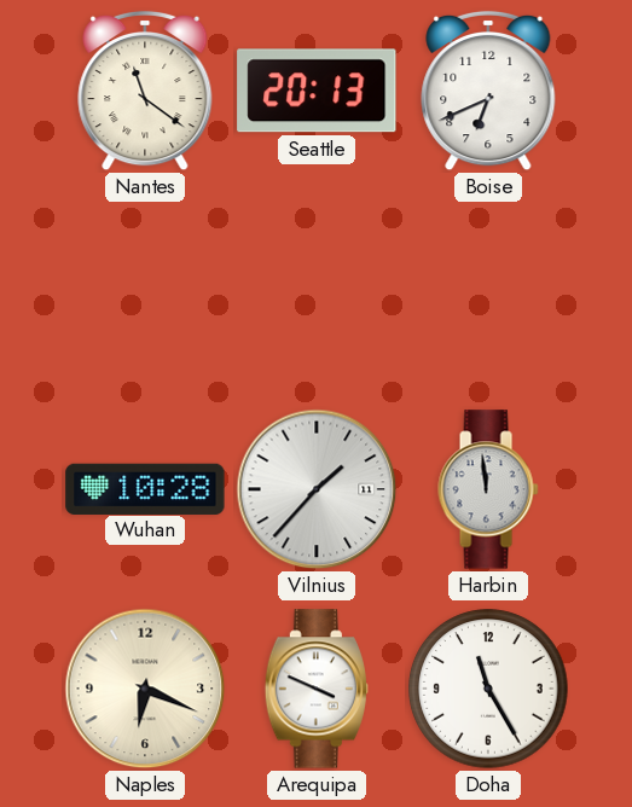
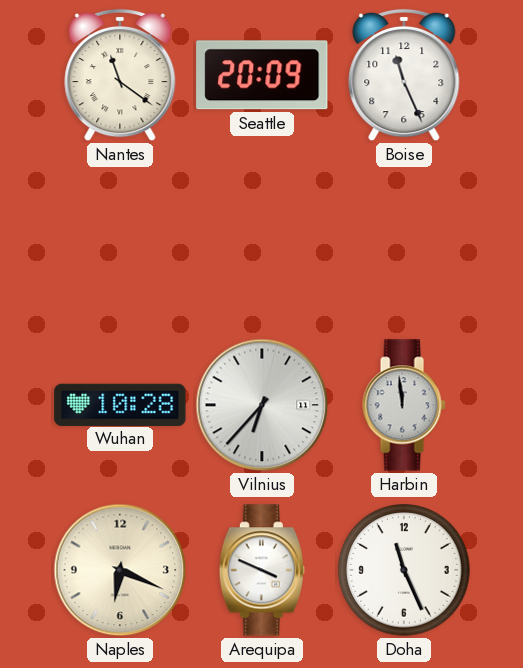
Seattle: 20:13 -> 20:09
Boise: 6:41 -> 11:26
Vilnius: 1:37 -> 6:37
Doha: 11:25 -> 11:26
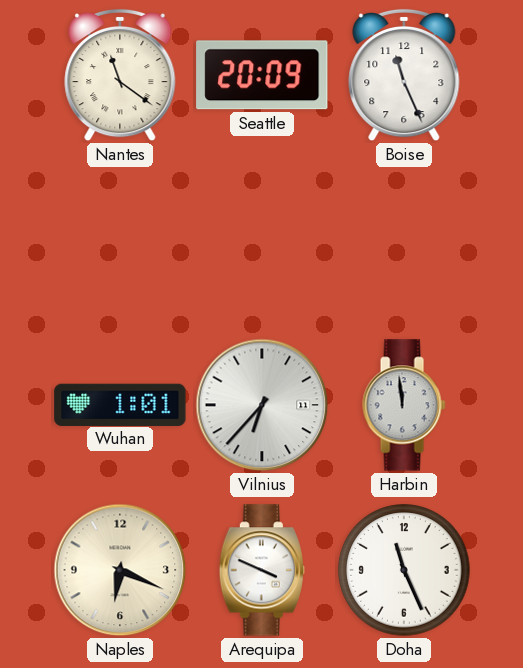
Wuhan: 10:28 -> 1:01
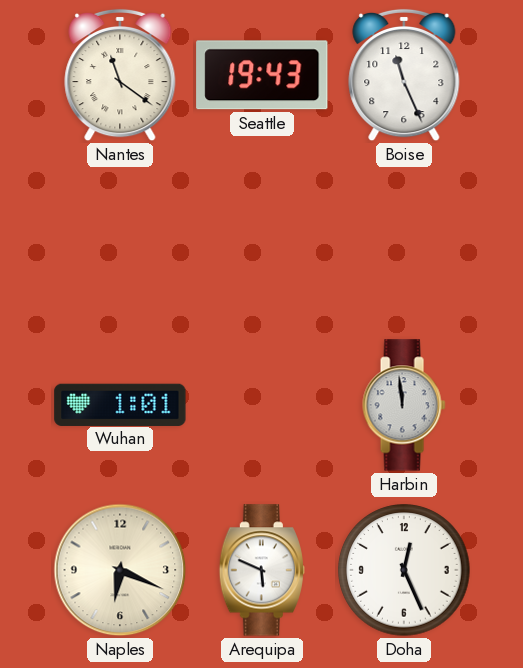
Seattle: 20:09 -> 19:43
Vilnius: 6:37 -> none
Arequipa: 3:49 -> 5:49
Doha: 11:26 -> 12:26
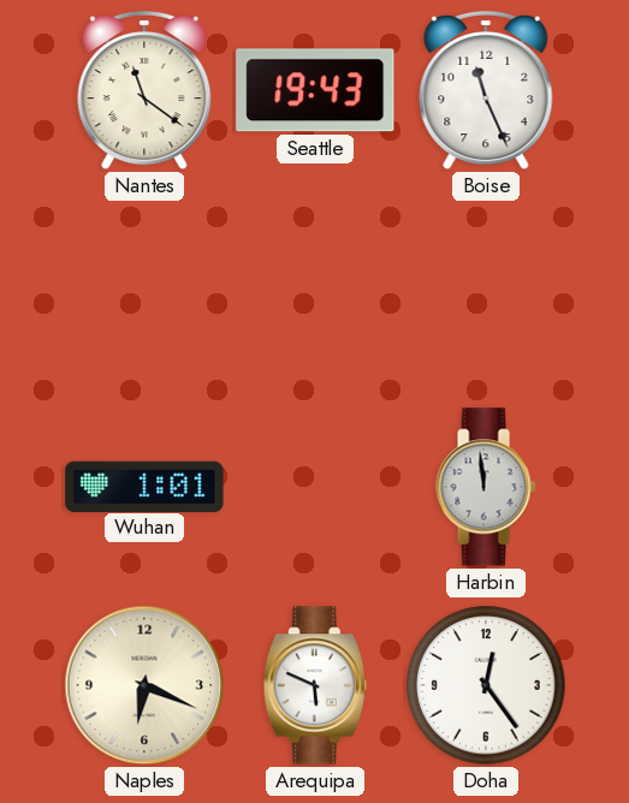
Doha: 12:26 -> 12:24
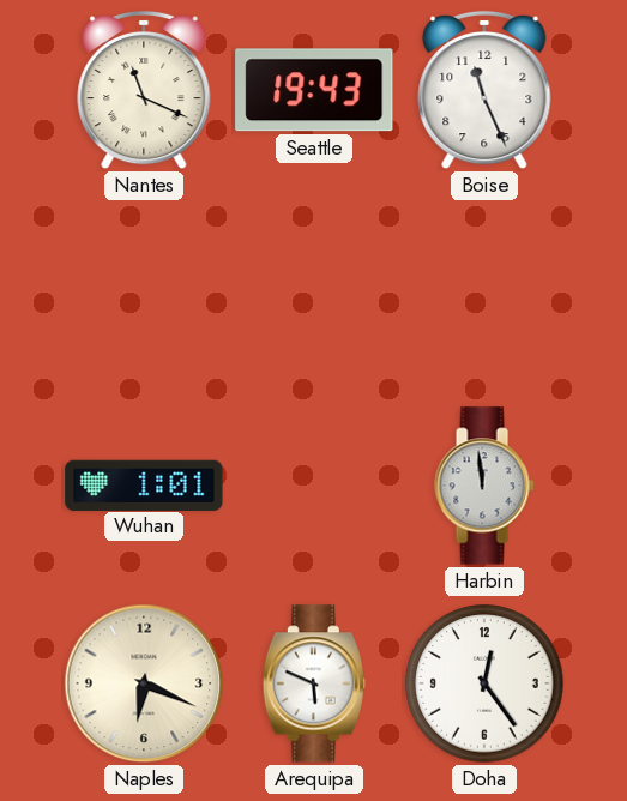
Nantes: 11:21 -> 11:19
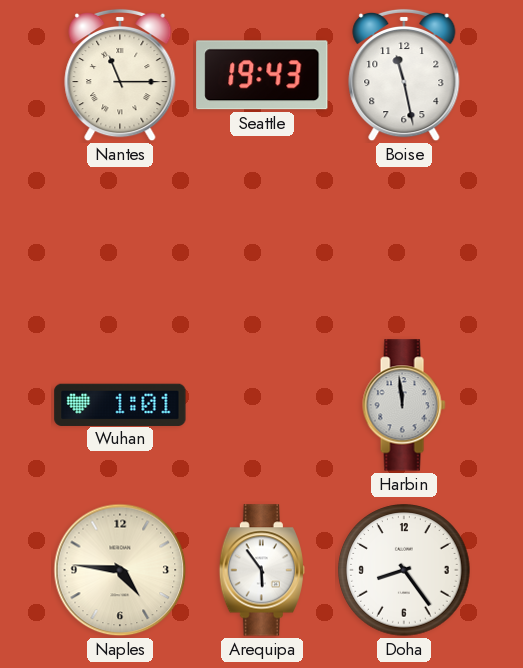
Nantes: 11:19 -> 11:15
Boise: 11:26 -> 11:28
Naples: 6:19 -> 4:46
Arequipa: 5:49 -> 5:54
Doha: 12:24 -> 8:24
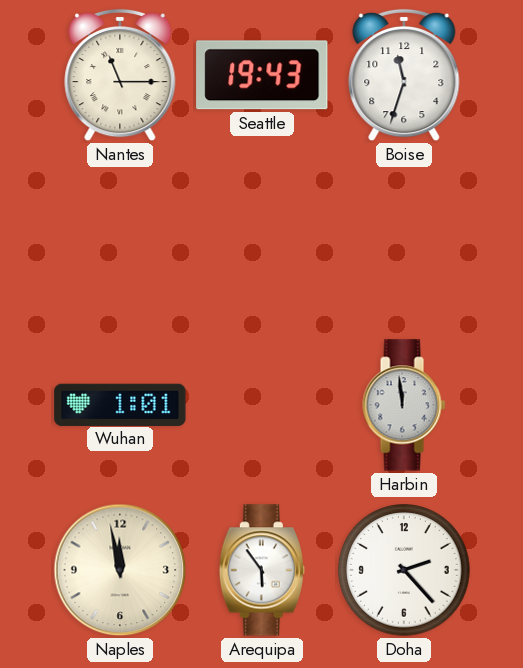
Boise: 11:28 -> 11:33
Naples: 4:46 -> 11:58
Doha: 8:24 -> 2:23
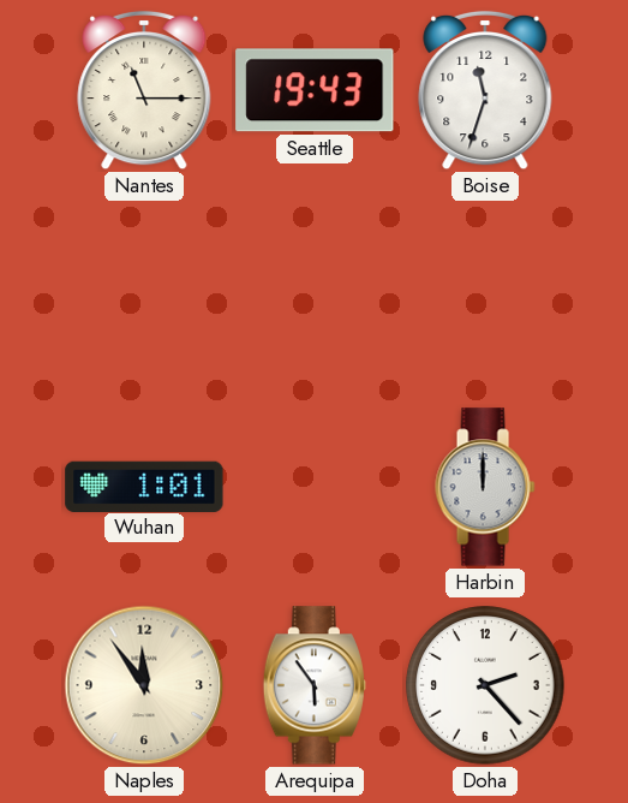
Harbin: 11:59 -> 12:00
Naples: 11:58 -> 11:54
